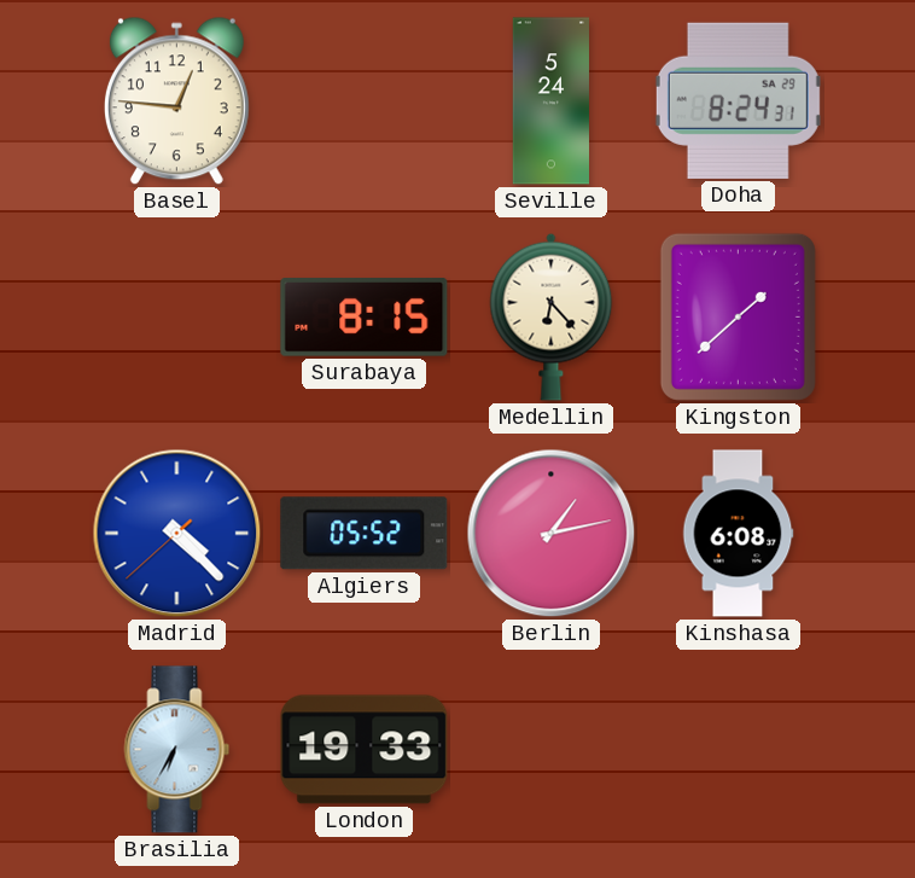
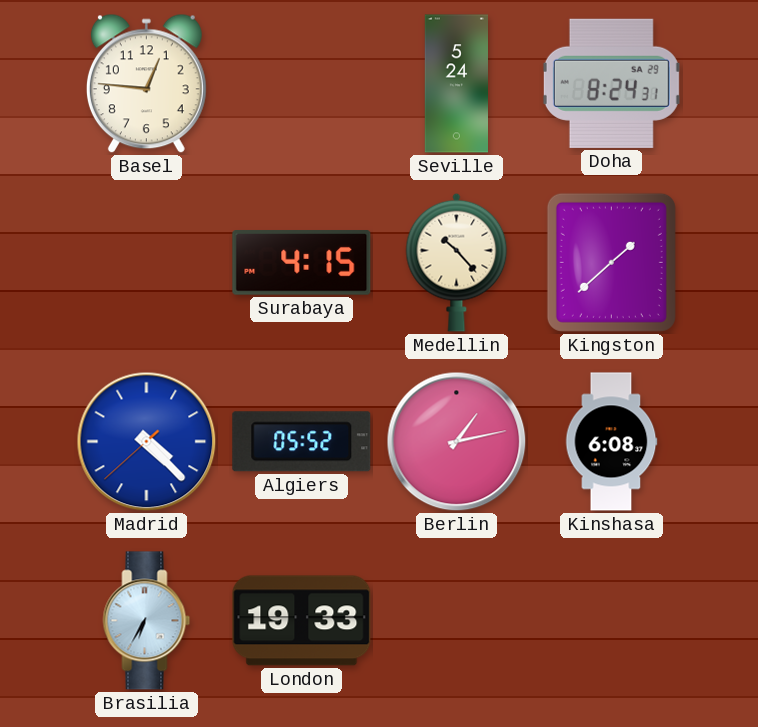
Surabaya: 8:15 -> 4:15
Medellin: 6:23 -> 10:23
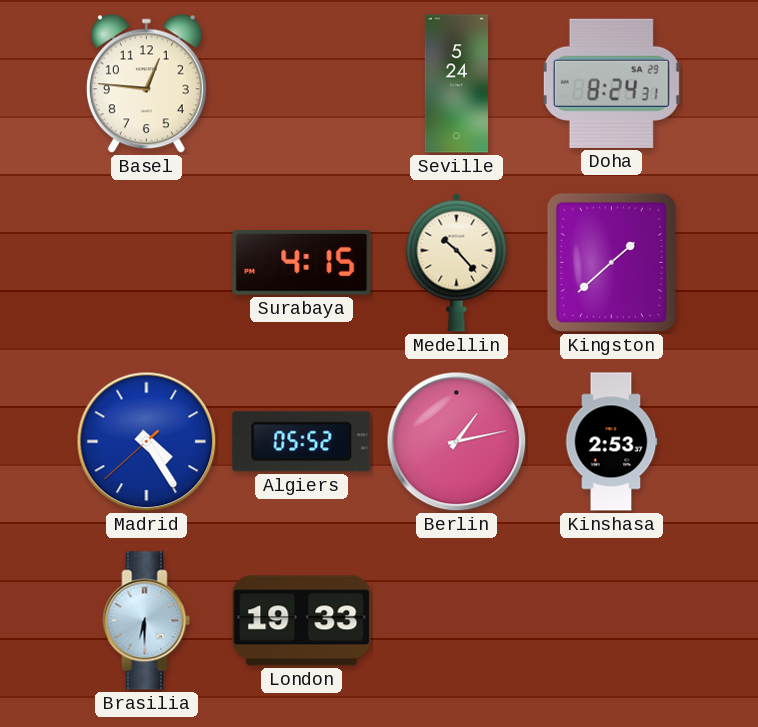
Madrid: 4:22 -> 4:24
Kinshasa: 6:08 -> 2:53
Brasilia: 6:35 -> 6:30
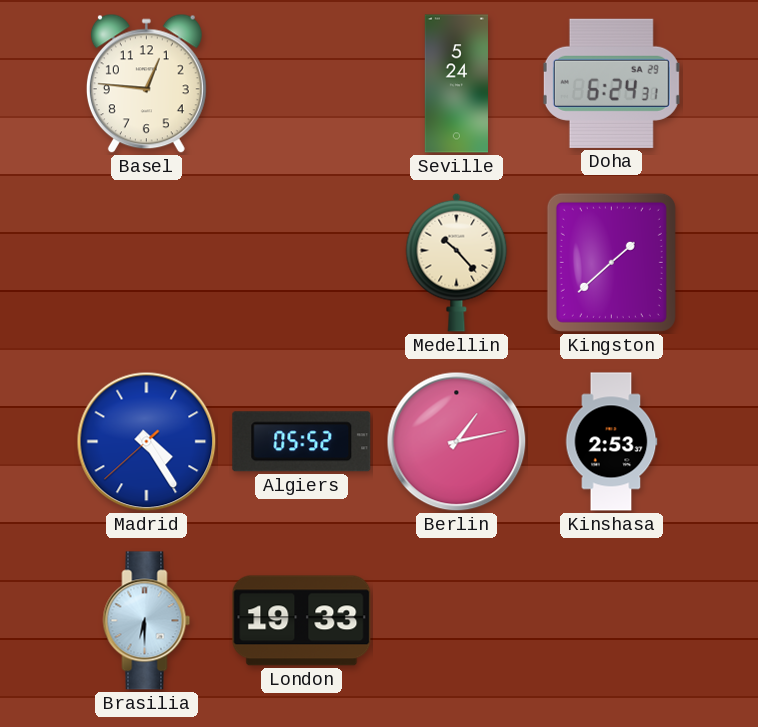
Doha: 8:24 -> 6:24
Surabaya: 4:15 -> none
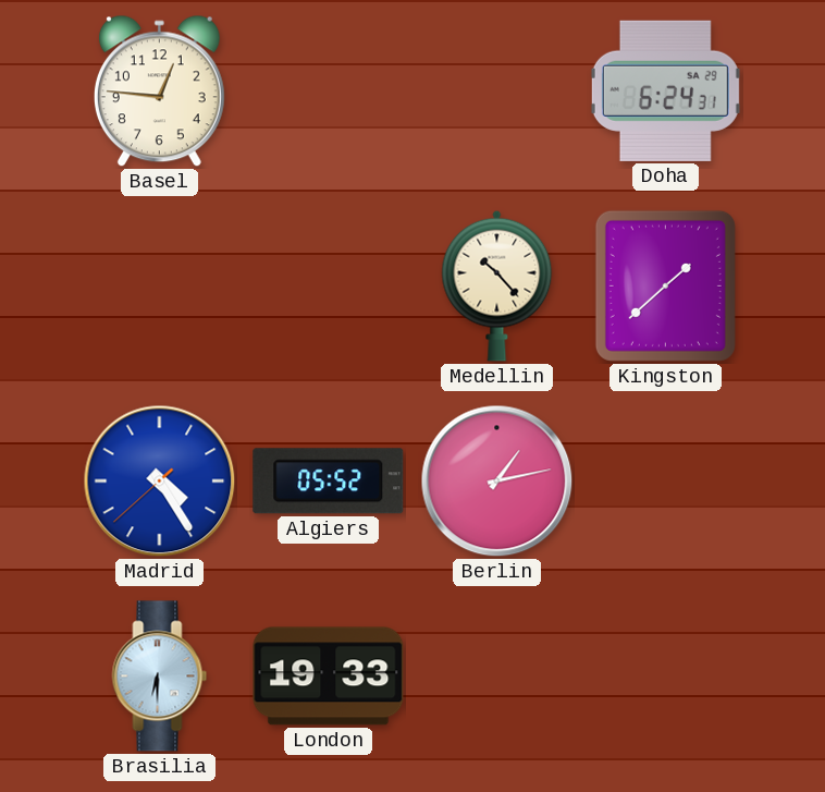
Seville: 5:24 -> none
Kinshasa: 2:53 -> none
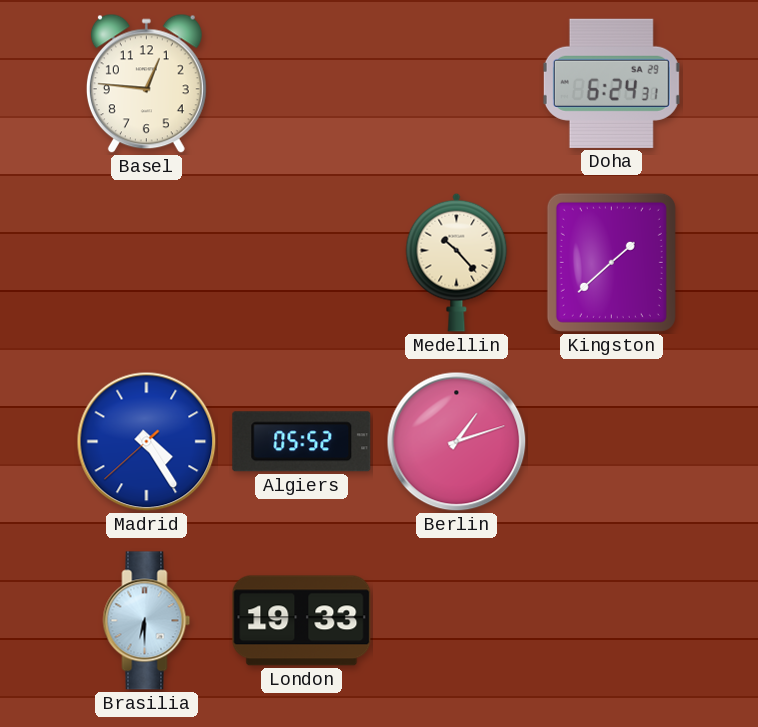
Berlin: 1:13 -> 1:12
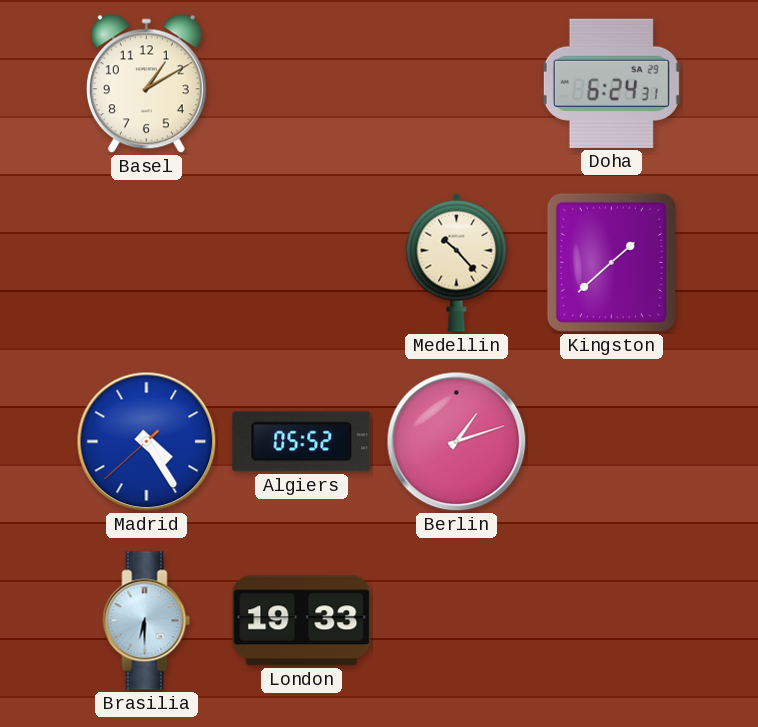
Basel: 12:46 -> 1:10
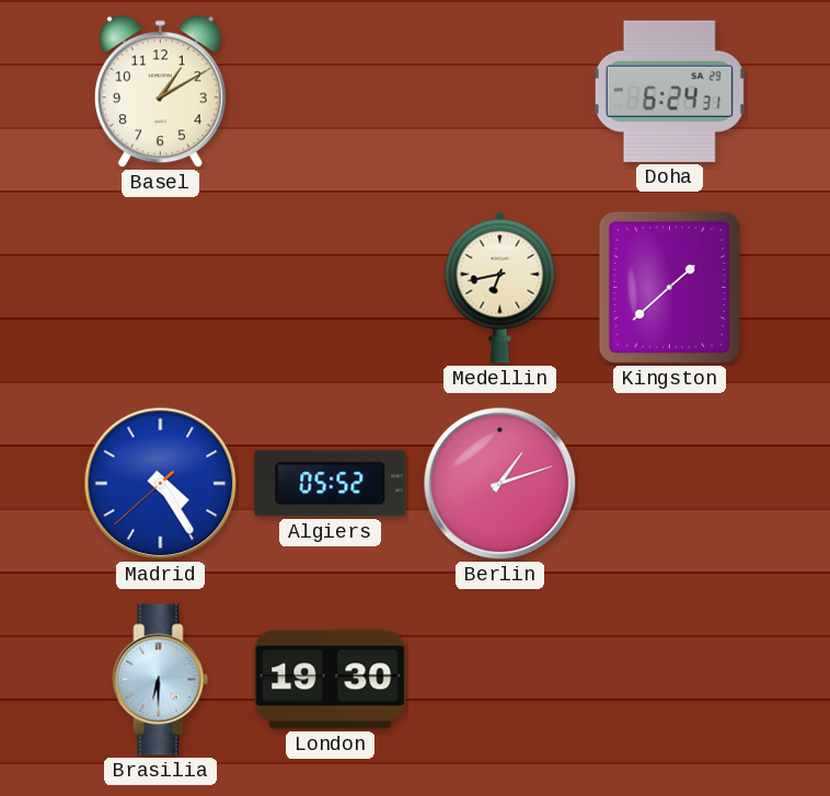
Medellin: 10:23 -> 6:43
London: 19:33 -> 19:30
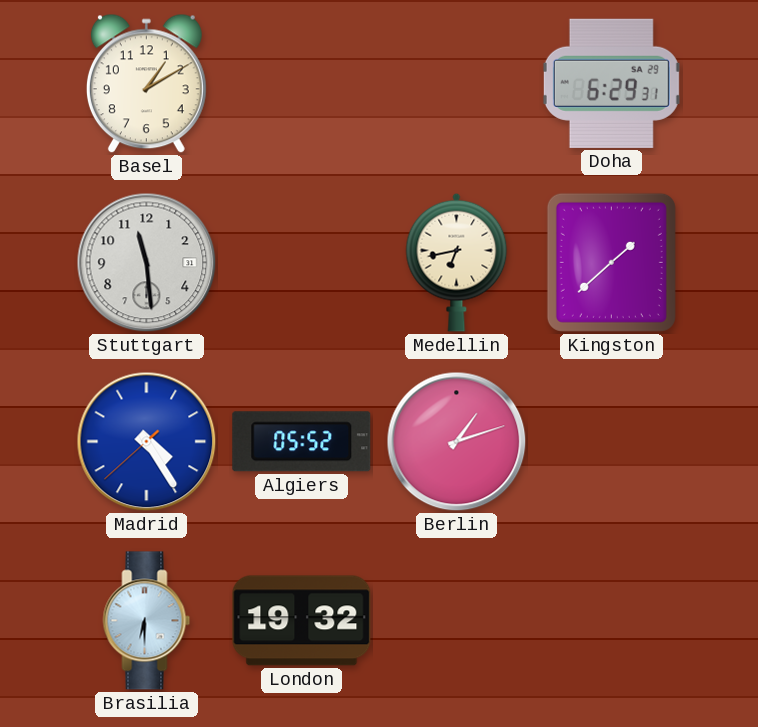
Doha: 6:24 -> 6:29
Stuttgart: none -> 11:29
London: 19:30 -> 19:32
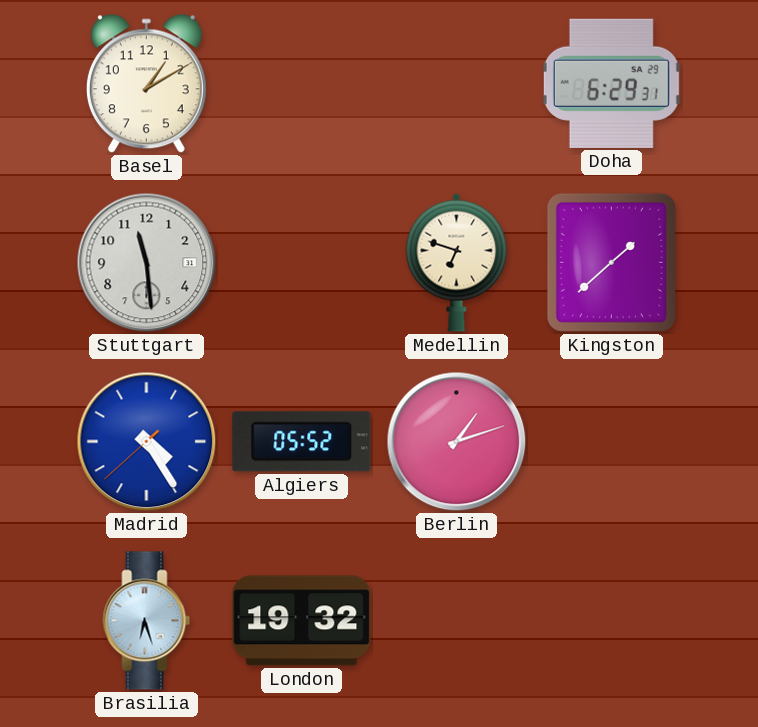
Medellin: 6:43 -> 6:48
Brasilia: 6:30 -> 6:27
